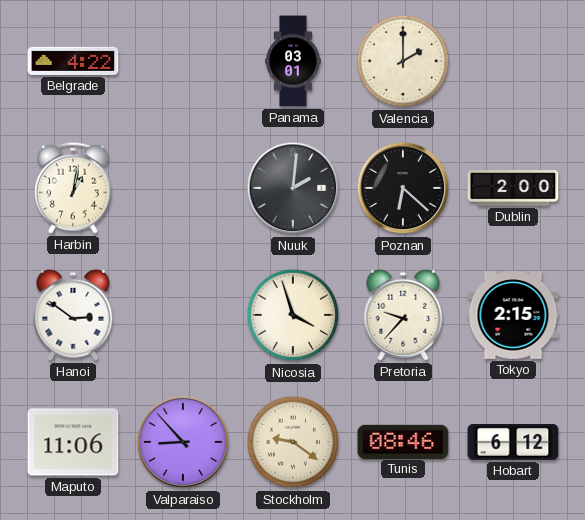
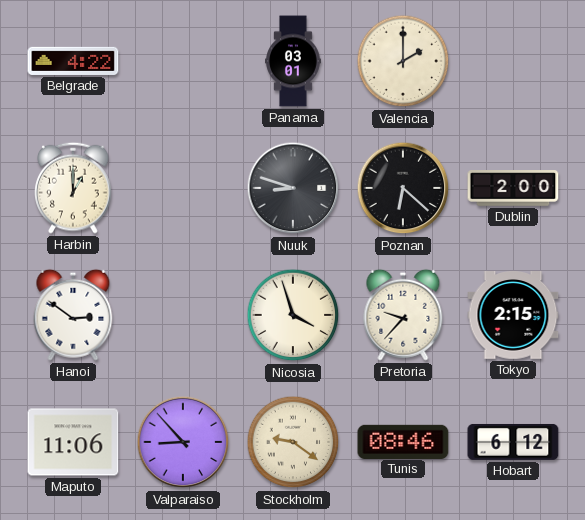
Harbin: 1:02 -> 1:00
Nuuk: 2:01 -> 8:48
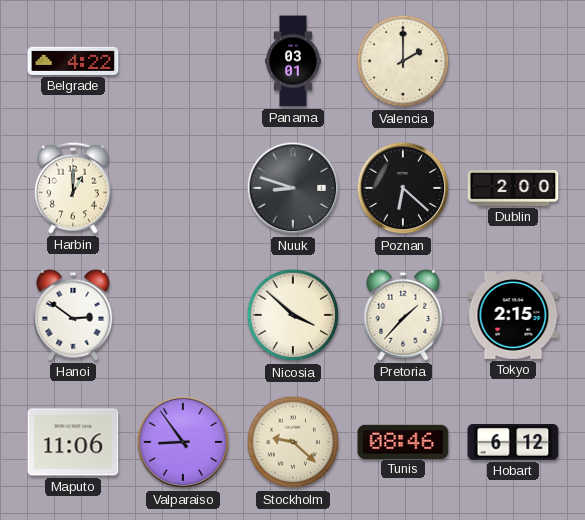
Nicosia: 3:57 -> 3:52
Pretoria: 9:37 -> 1:37
Valparaiso: 8:53 -> 8:54
Stockholm: 9:21 -> 9:22
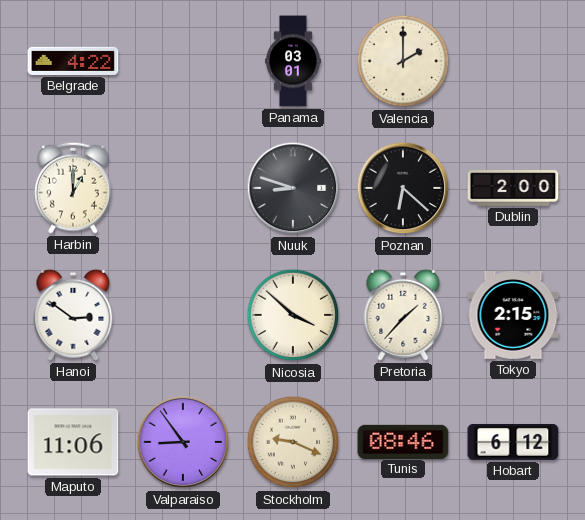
Stockholm: 9:22 -> 9:19
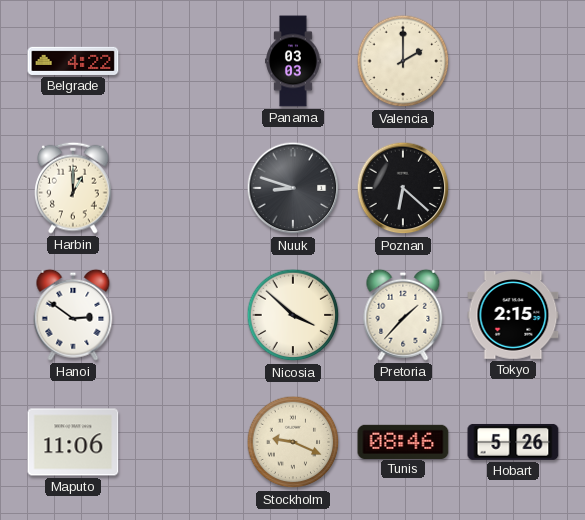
Panama: 03:01 -> 03:03
Dublin: 2:00 -> none
Valparaiso: 8:54 -> none
Hobart: 6:12 -> 5:26
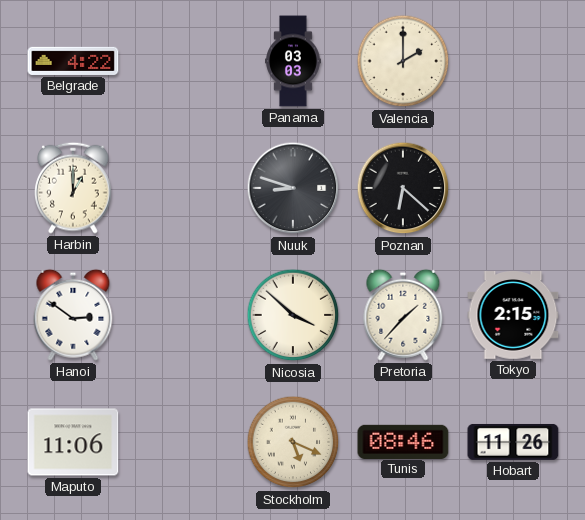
Stockholm: 9:19 -> 5:19
Hobart: 5:26 -> 11:26
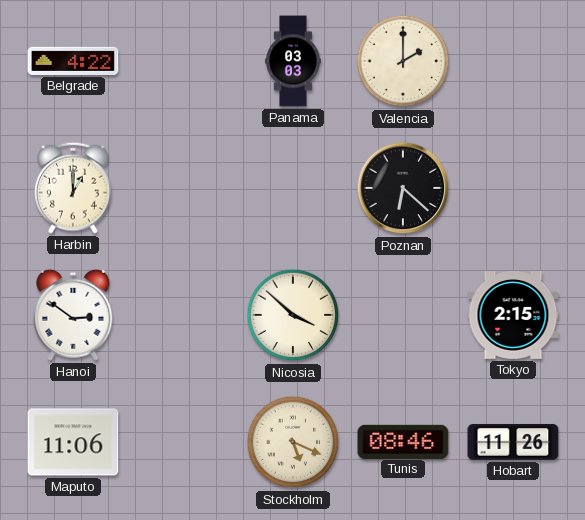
Nuuk: 8:48 -> none
Pretoria: 1:37 -> none
